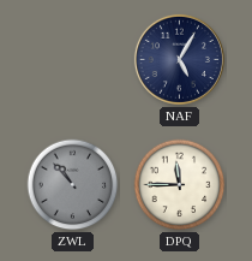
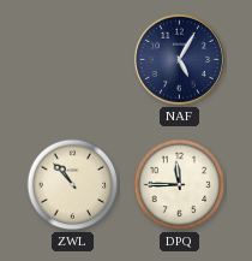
ZWL dial: grey -> cream
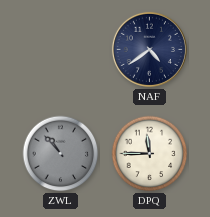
NAF: 5:05 -> 4:39
ZWL dial: cream -> grey
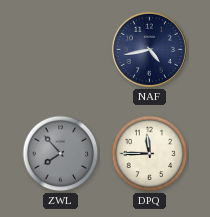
NAF: 4:39 -> 4:43
ZWL: 10:53 -> 7:53
